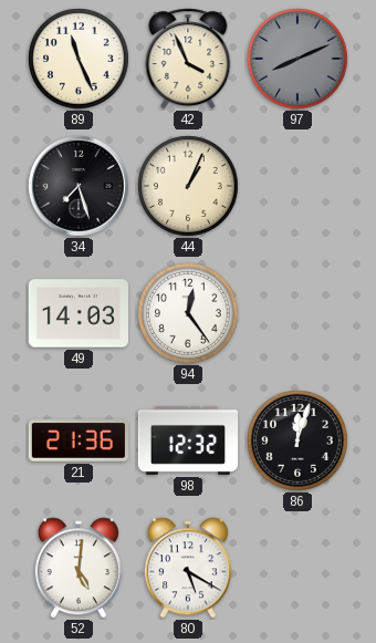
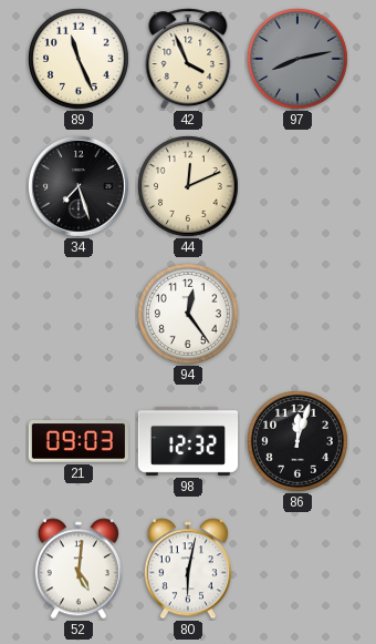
97: 8:11 -> 8:13
44: 1:04 -> 12:11
49: 14:03 -> none
21: 21:36 -> 09:03
80: 5:20 -> 6:02
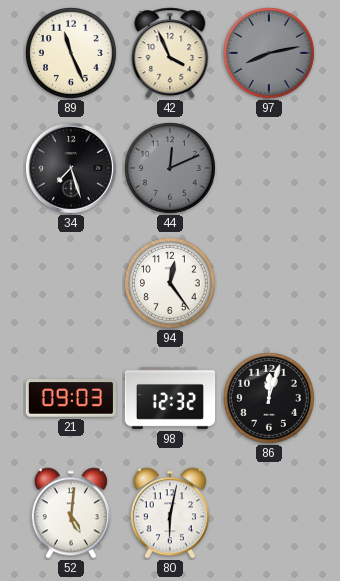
44 dial: cream -> grey
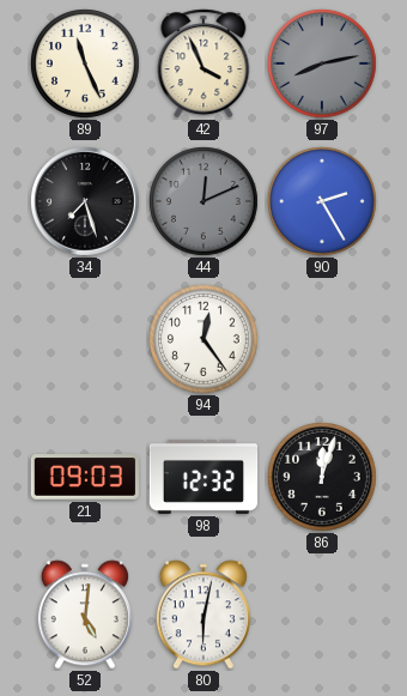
90: none -> 2:25
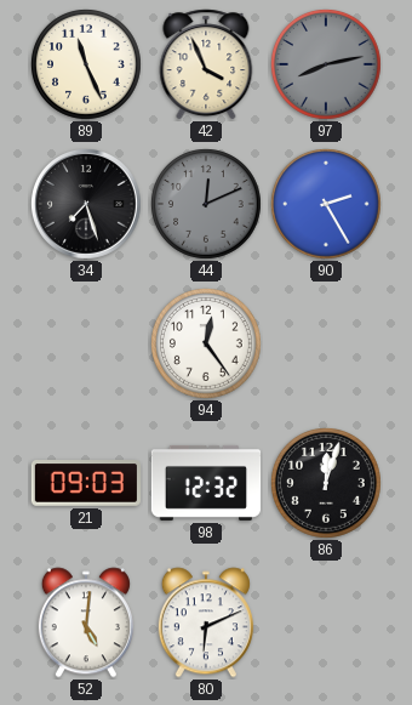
80: 6:02 -> 6:11
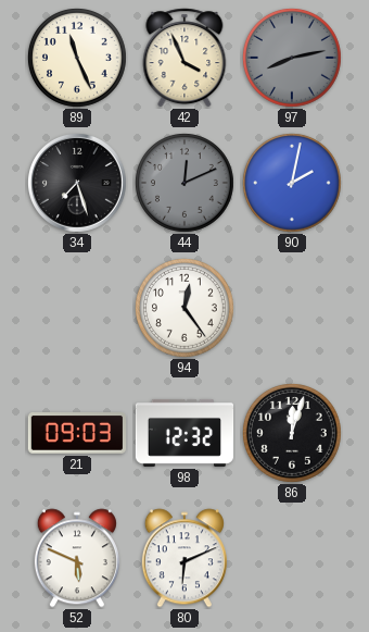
90: 2:25 -> 2:02
52: 5:01 -> 5:49
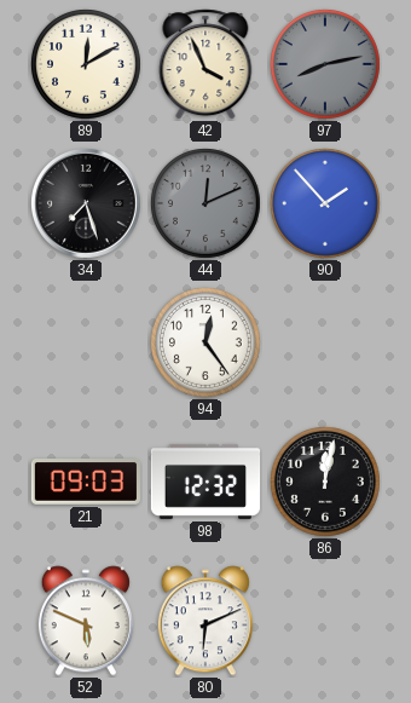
89: 11:26 -> 12:10
90: 2:02 -> 1:53
86: 12:03 -> 12:02
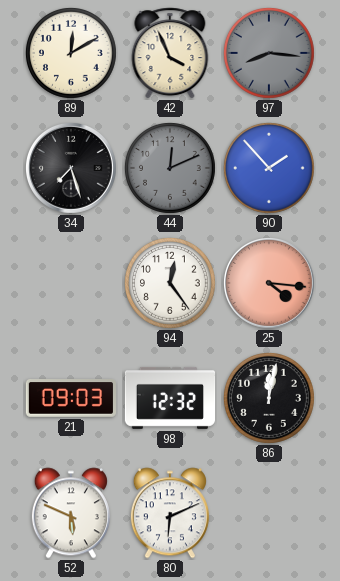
97: 8:13 -> 8:16
25: none -> 4:16
